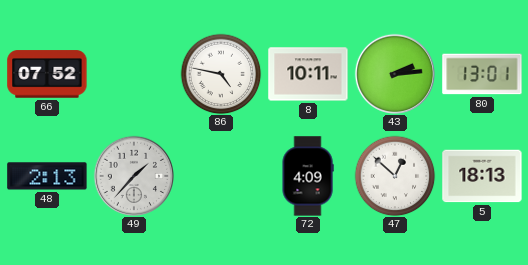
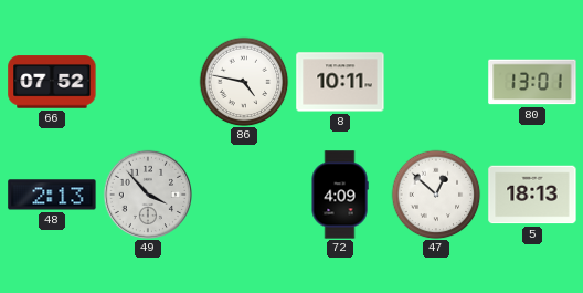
43: 2:14 -> none
49: 1:37 -> 3:53
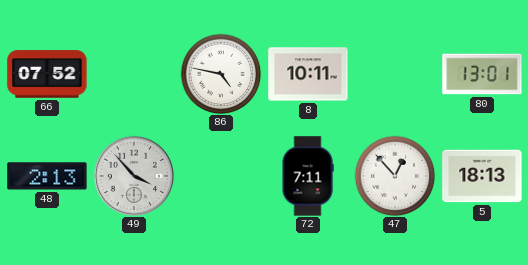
72: 4:09 -> 7:11
47: 12:52 -> 12:53
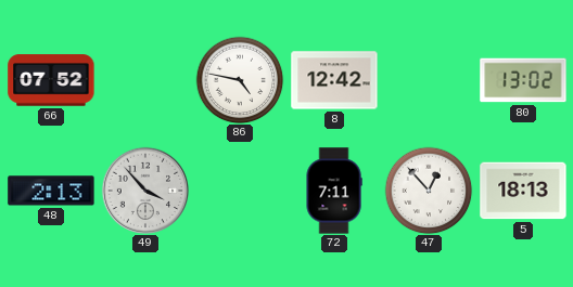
8: 10:11 -> 12:42
80: 13:01 -> 13:02
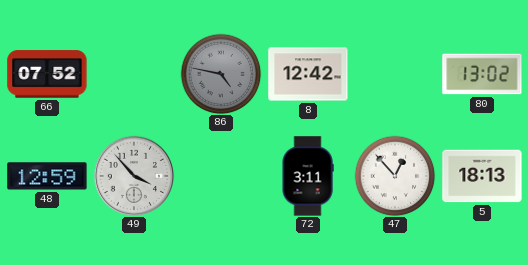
86 dial: white -> grey
48: 2:13 -> 12:59
72: 7:11 -> 3:11
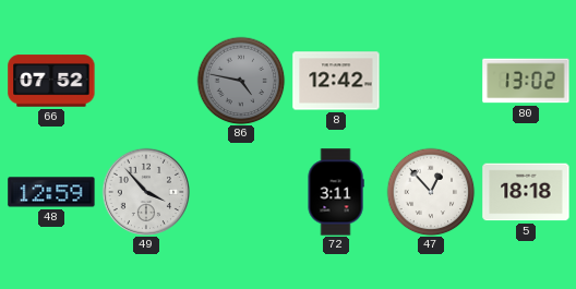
5: 18:13 -> 18:18
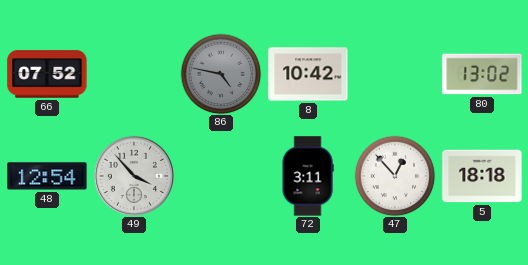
8: 12:42 -> 10:42
48: 12:59 -> 12:54
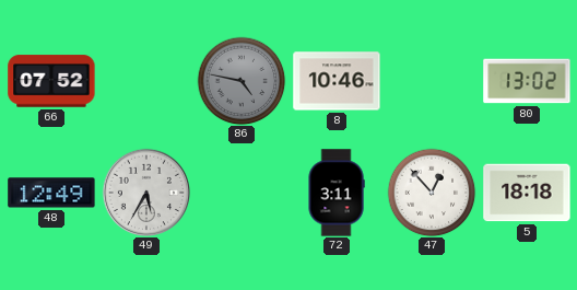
8: 10:42 -> 10:46
48: 12:54 -> 12:49
49: 3:53 -> 5:35
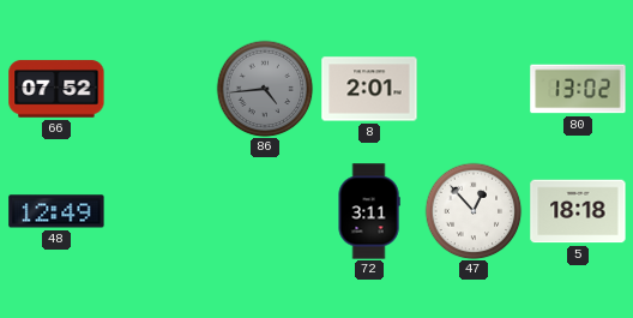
86: 4:47 -> 4:44
8: 10:46 -> 2:01
49: 5:35 -> none
